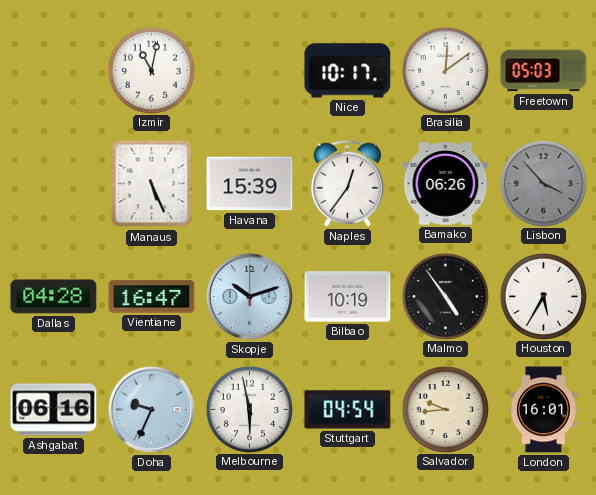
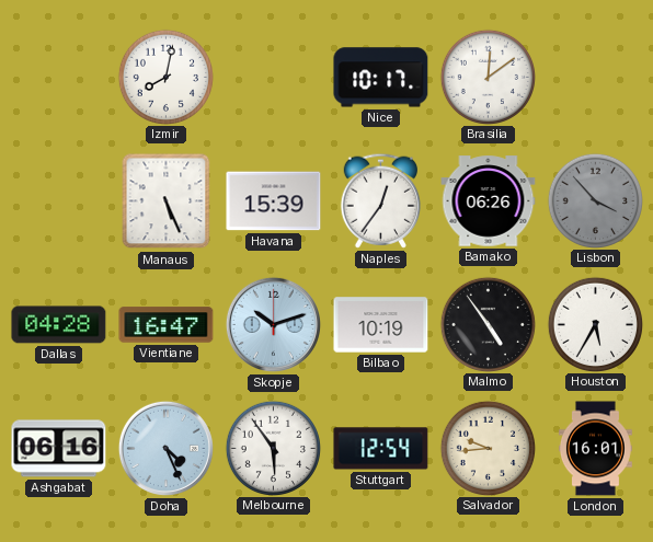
Izmir: 11:02 -> 8:02
Freetown: 05:03 -> none
Doha: 9:34 -> 4:26
Melbourne: 5:58 -> 5:54
Stuttgart: 04:54 -> 12:54
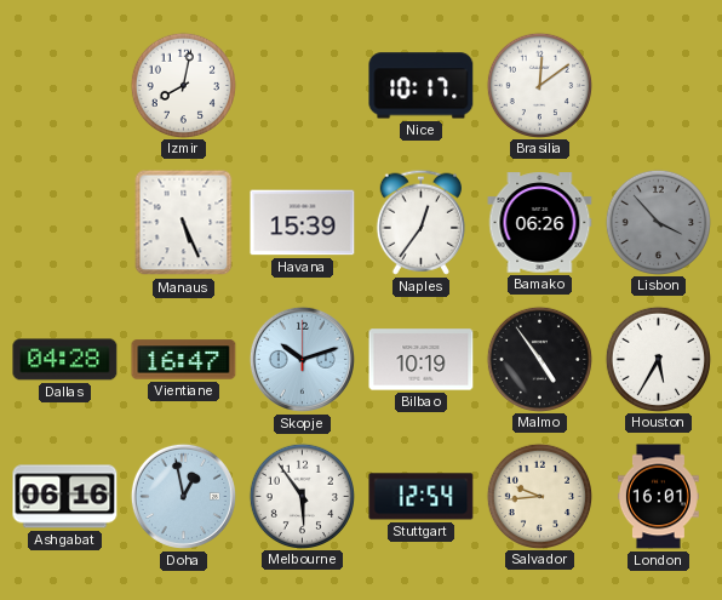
Doha: 4:26 -> 12:58
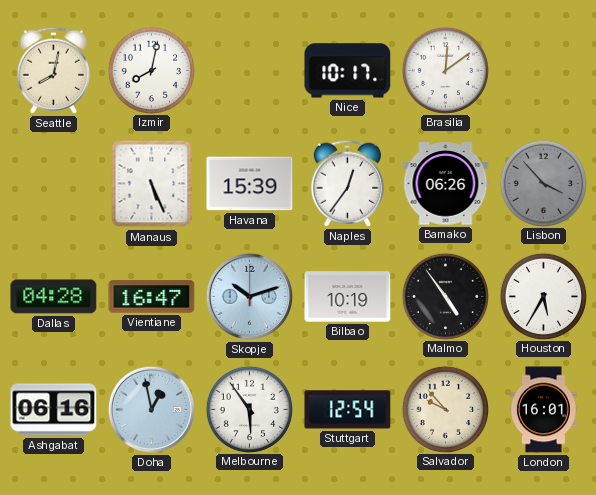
Seattle: none -> 8:02
Salvador: 9:44 -> 9:53
